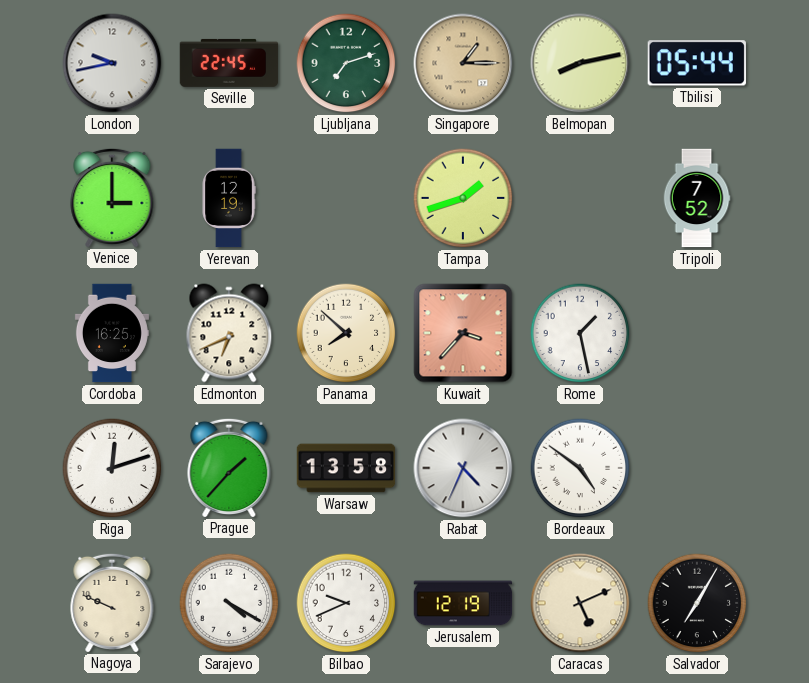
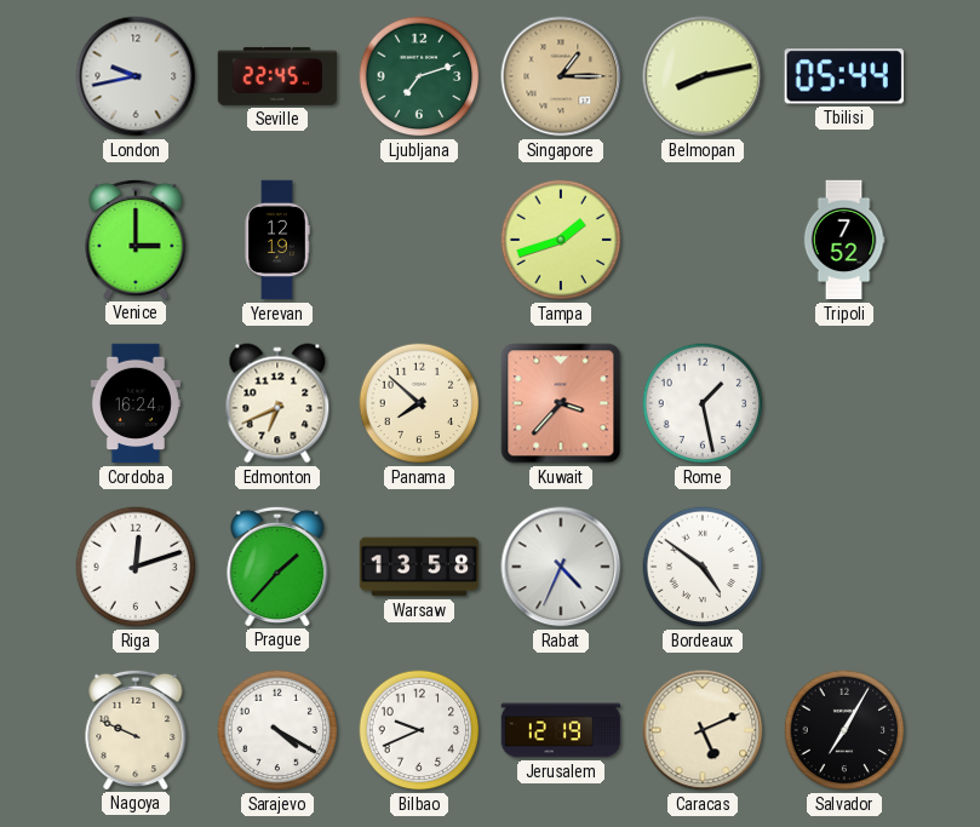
Cordoba: 16:25 -> 16:24
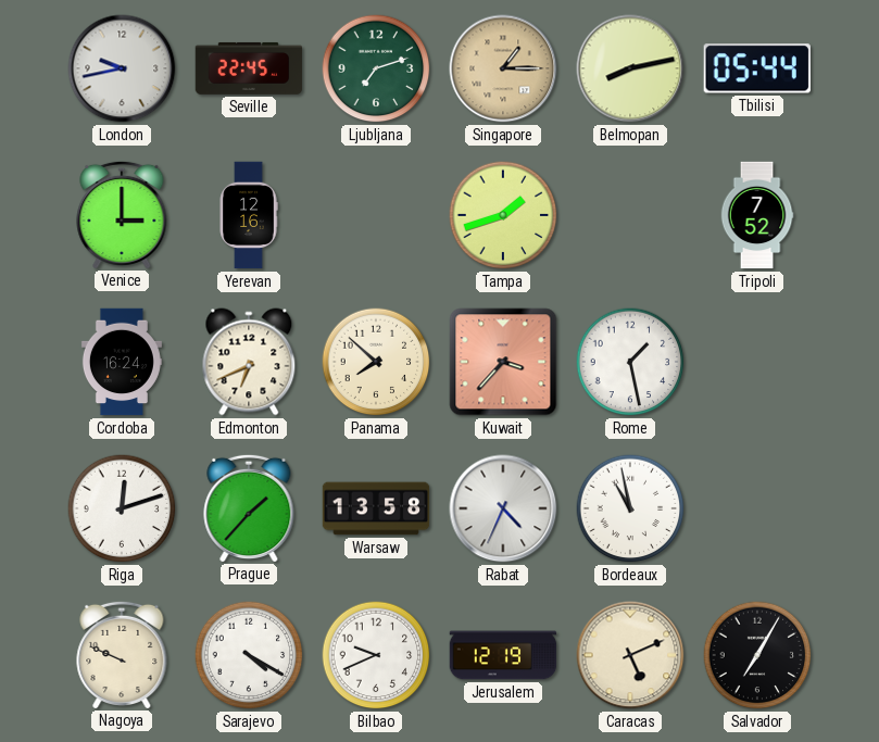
Yerevan: 12:19 -> 12:16
Bordeaux: 4:51 -> 10:58
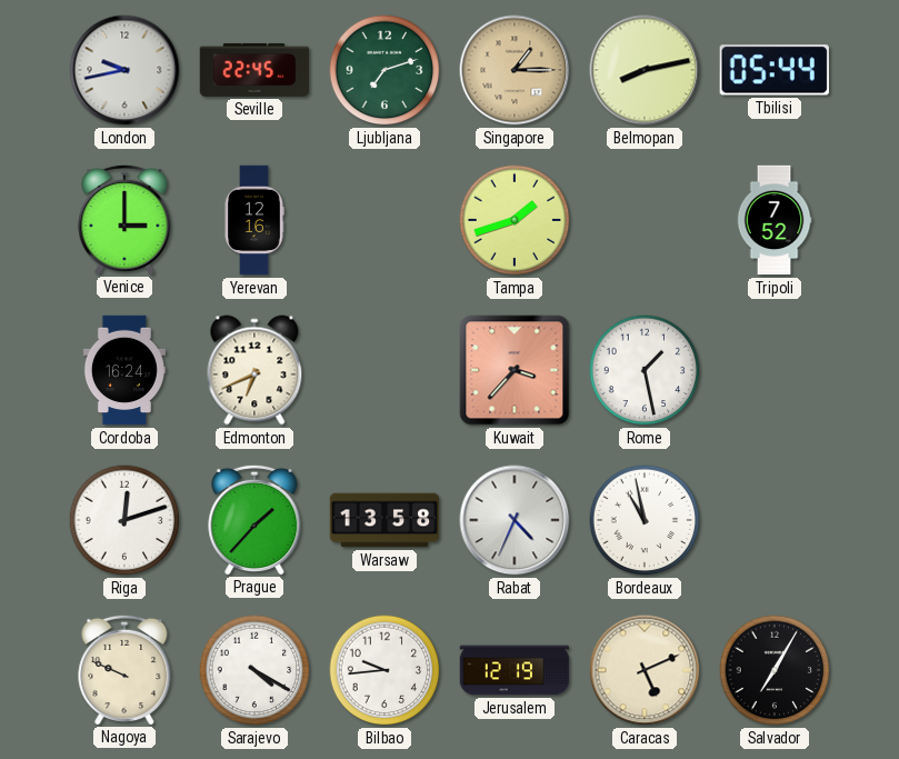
Panama: 7:52 -> none
Bilbao: 9:41 -> 9:44
